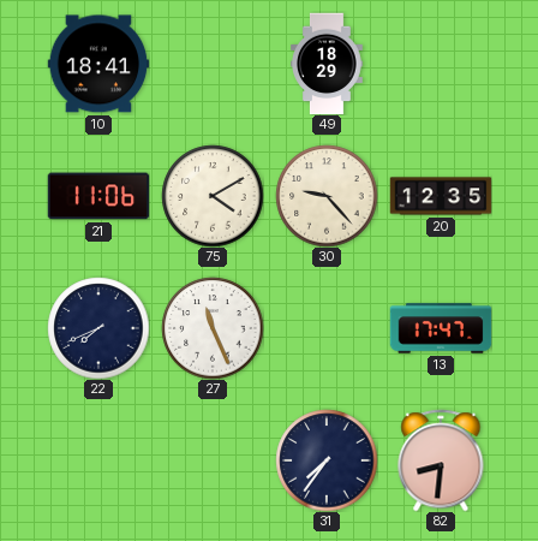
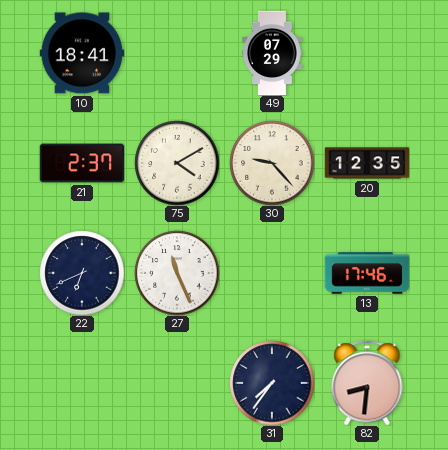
49: 18:29 -> 07:29
21: 11:06 -> 2:37
22: 7:41 -> 6:41
13: 17:47 -> 17:46
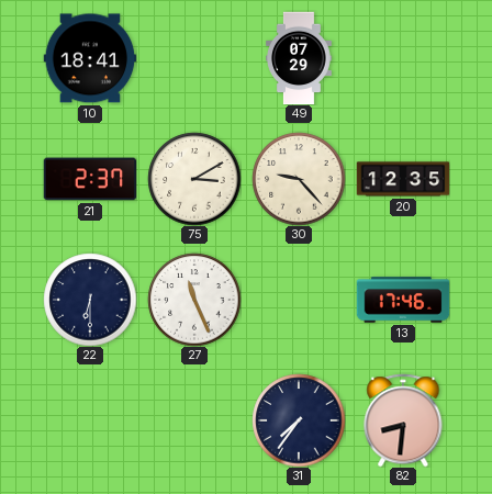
75: 4:10 -> 3:10
22: 6:41 -> 6:30
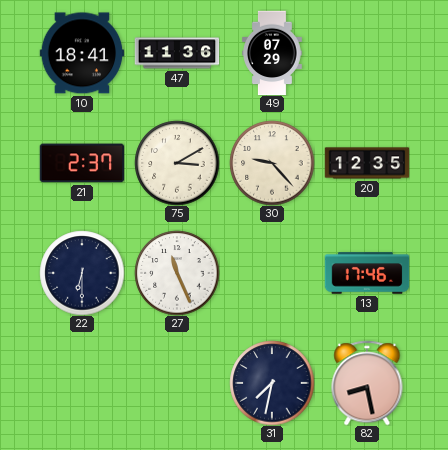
47: none -> 11:36
31: 7:36 -> 7:32
82: 8:31 -> 8:28
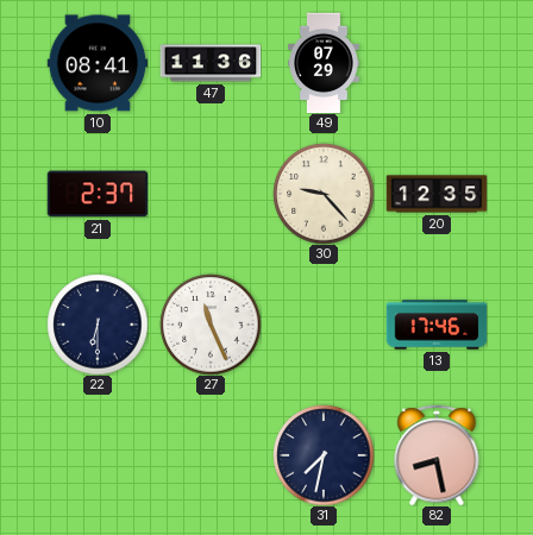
10: 18:41 -> 08:41
75: 3:10 -> none
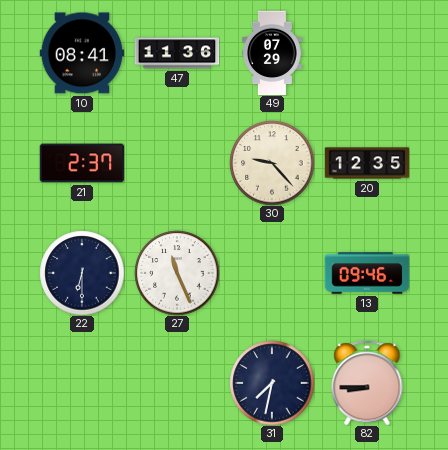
13: 17:46 -> 09:46
82: 8:28 -> 8:45
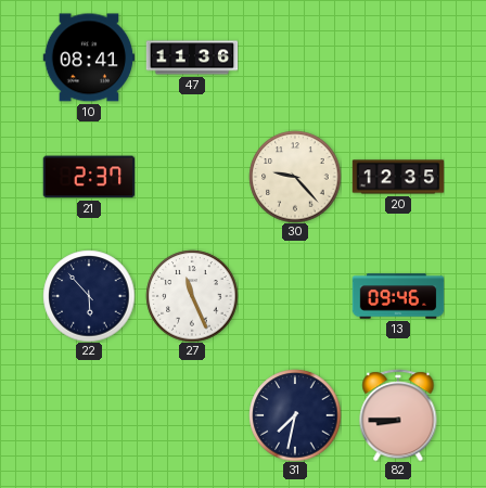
49: 07:29 -> none
22: 6:30 -> 5:53
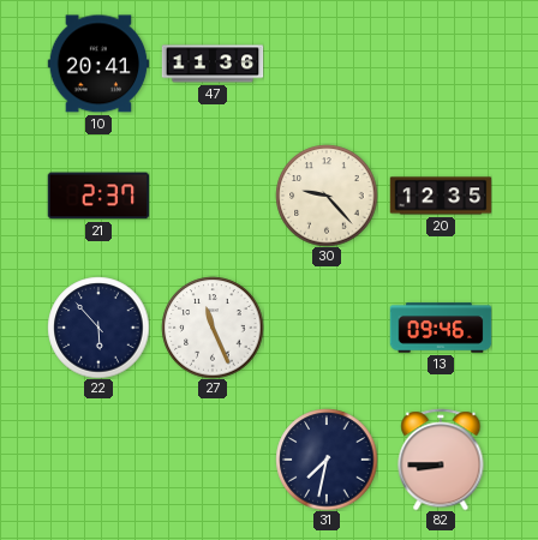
10: 08:41 -> 20:41
